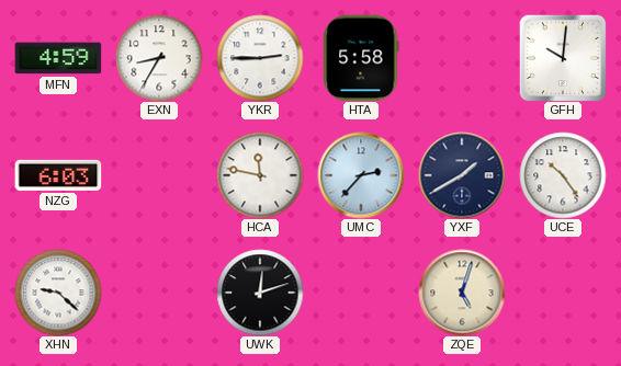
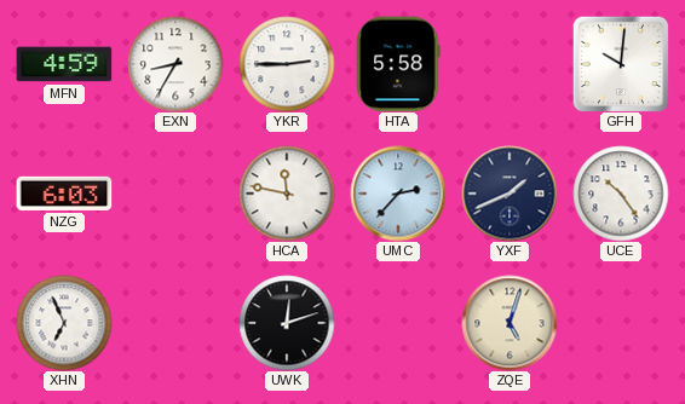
YXF: 1:40 -> 1:41
XHN: 9:22 -> 6:56
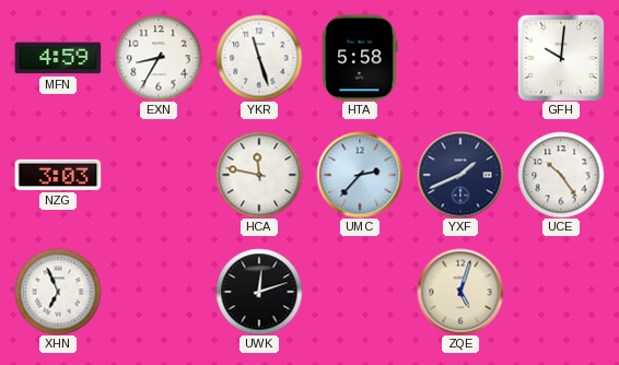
YKR: 2:45 -> 11:27
NZG: 6:03 -> 3:03
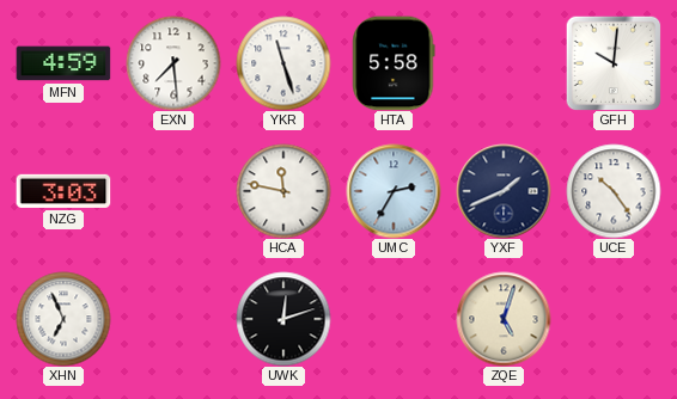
EXN: 8:35 -> 7:29
UMC: 2:37 -> 2:35
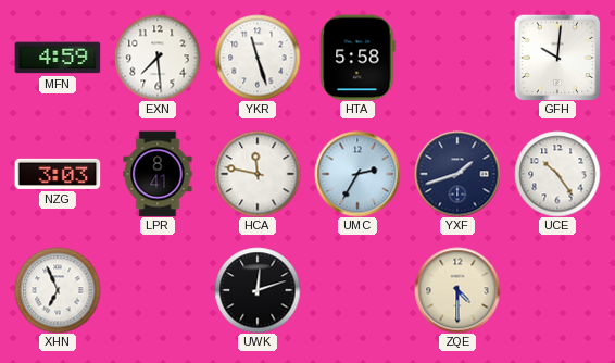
LPR: none -> 8:41
YXF: 1:41 -> 1:42
ZQE: 5:03 -> 4:30
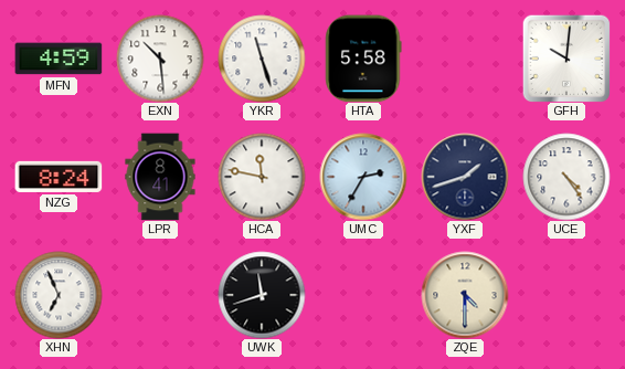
EXN: 7:29 -> 10:29
NZG: 3:03 -> 8:24
UCE: 10:24 -> 4:24
UWK: 12:12 -> 11:42
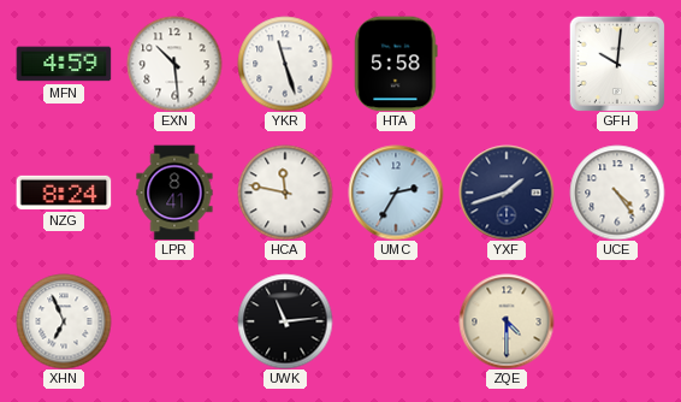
UWK: 11:42 -> 11:14
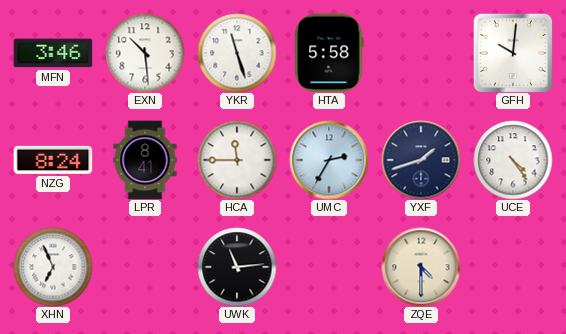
MFN: 4:59 -> 3:46
HCA: 11:47 -> 11:45
